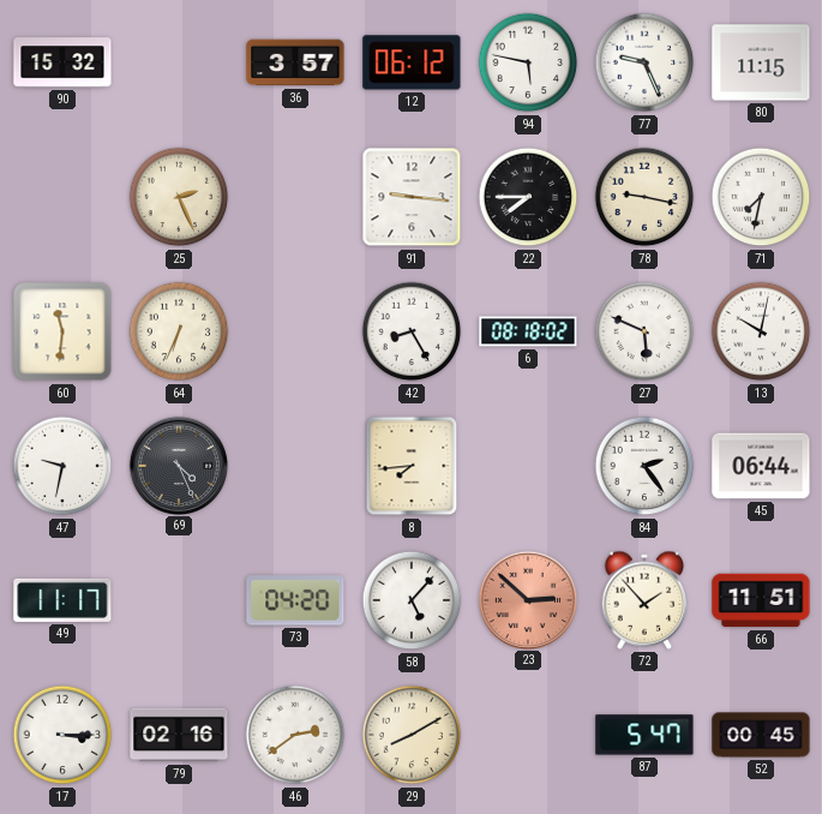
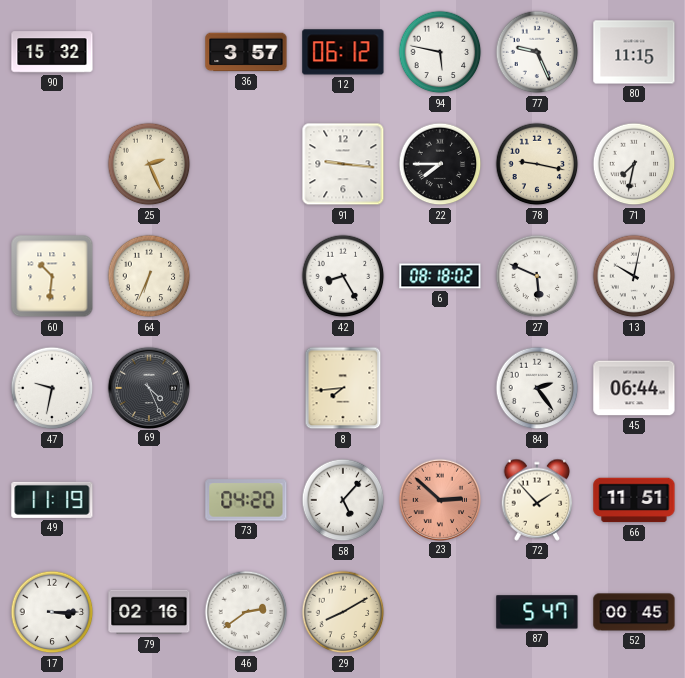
60: 11:31 -> 10:31
49: 11:17 -> 11:19
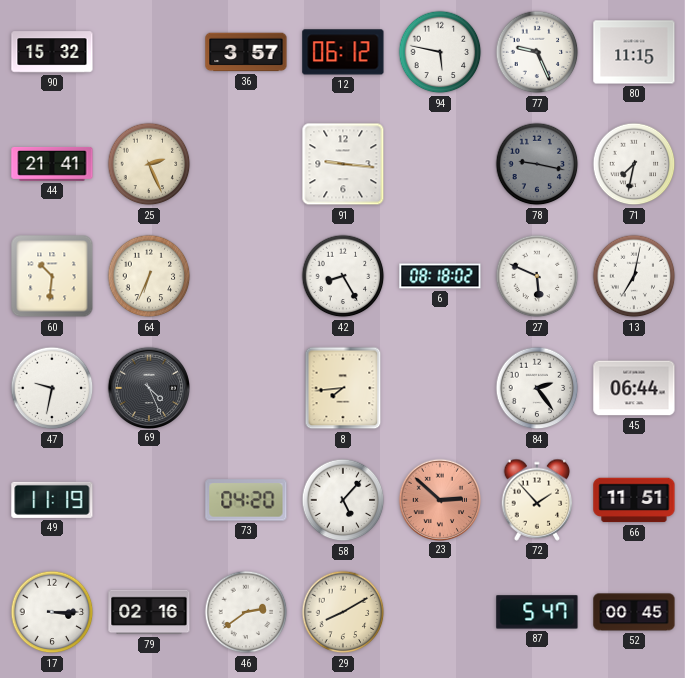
44: none -> 21:41
22: 7:45 -> none
78 dial: cream -> grey
13: 10:02 -> 7:02
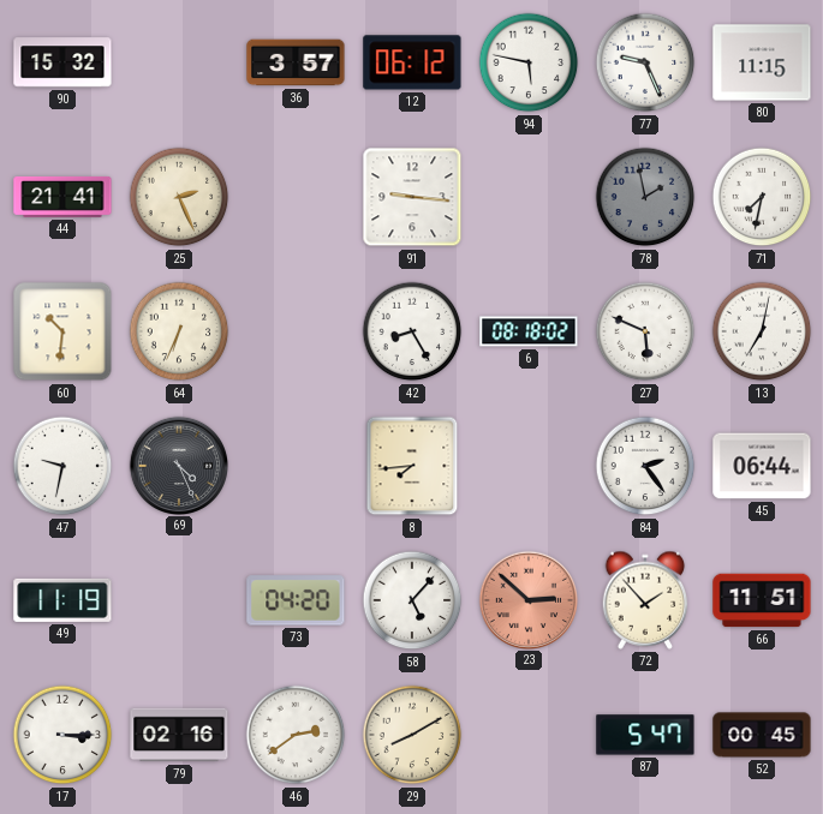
78: 9:17 -> 1:58
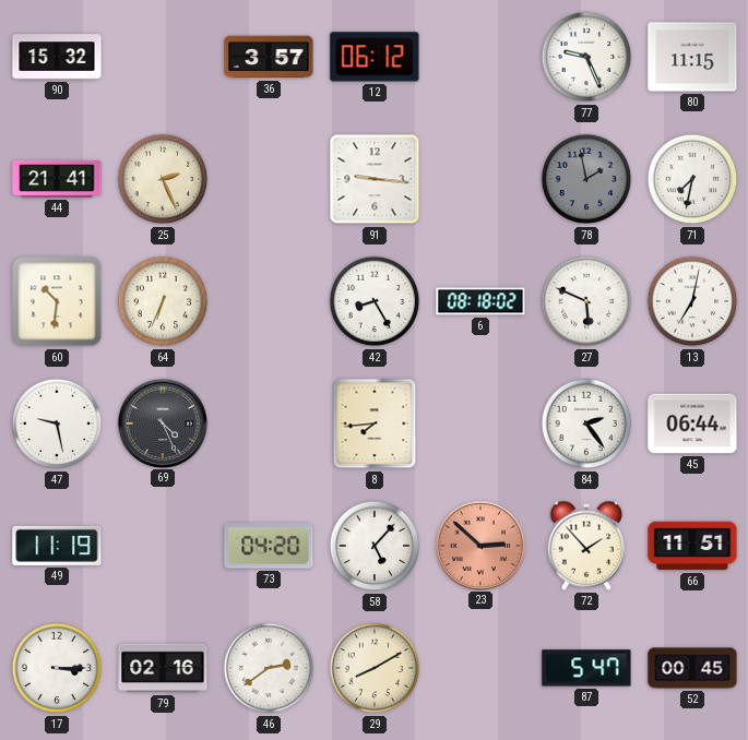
94: 5:47 -> none
47: 9:32 -> 9:28
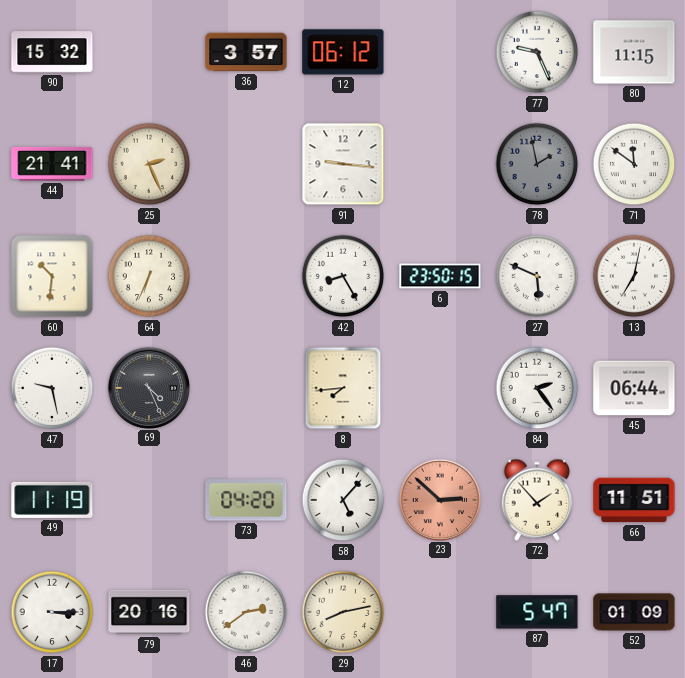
71: 7:32 -> 11:51
6: 08:18 -> 23:50
79: 02:16 -> 20:16
29: 8:10 -> 8:13
52: 00:45 -> 01:09
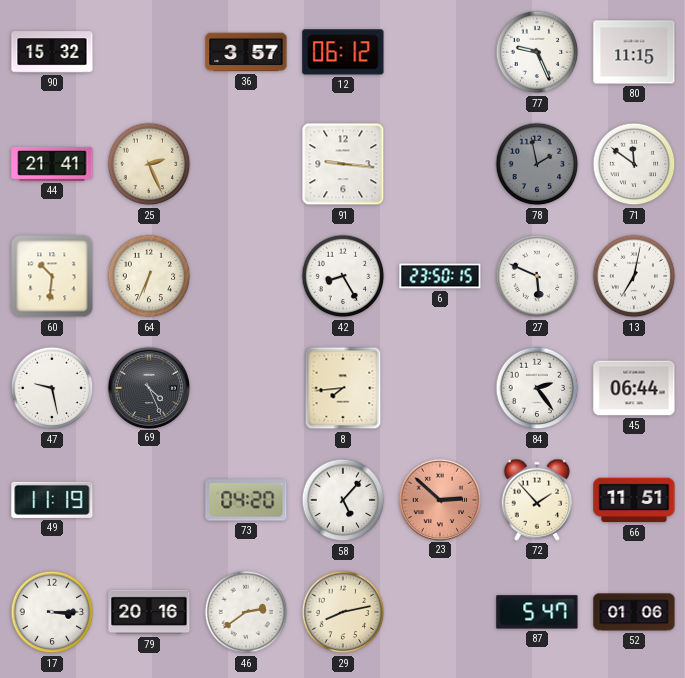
52: 01:09 -> 01:06
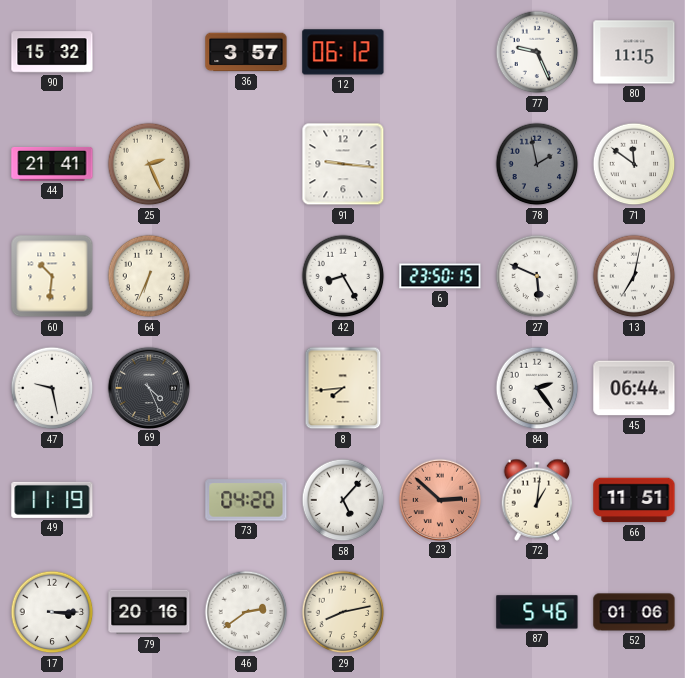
72: 1:53 -> 1:01
87: 5:47 -> 5:46
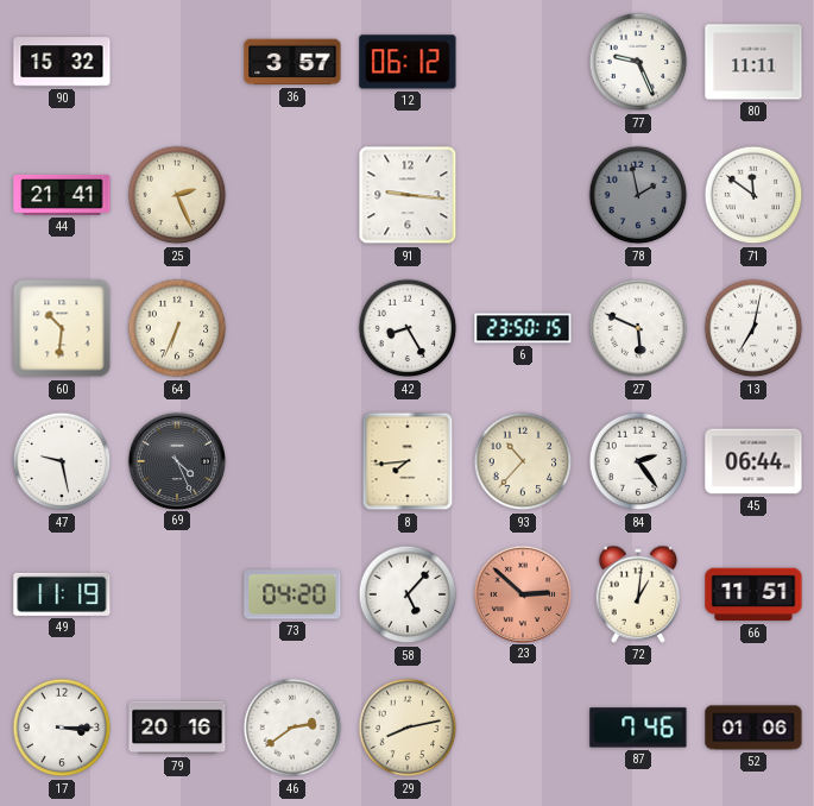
80: 11:15 -> 11:11
93: none -> 10:37
87: 5:46 -> 7:46
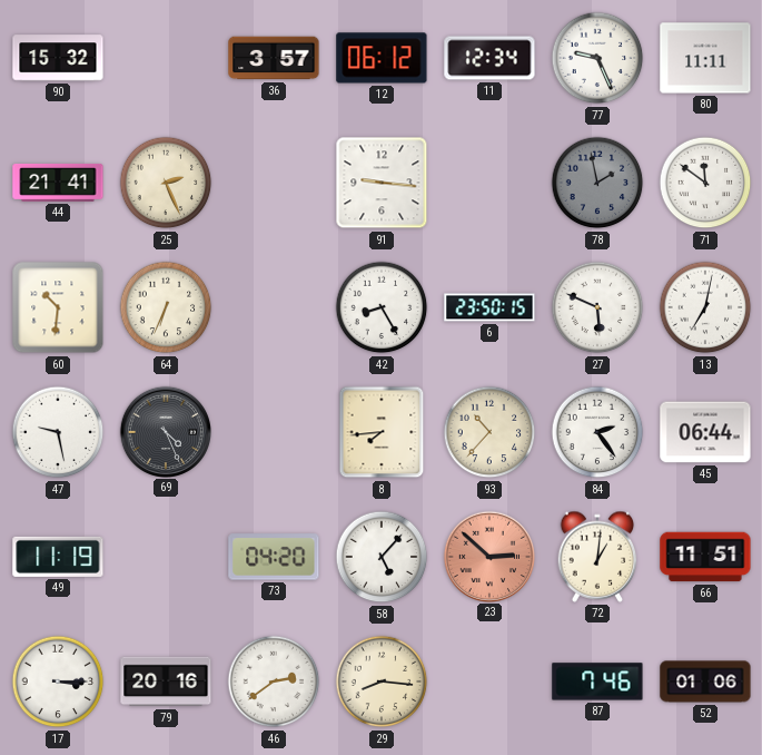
11: none -> 12:34
29: 8:13 -> 8:16
